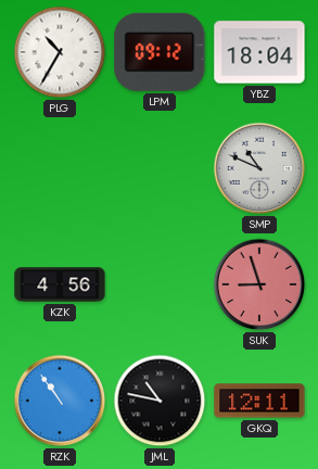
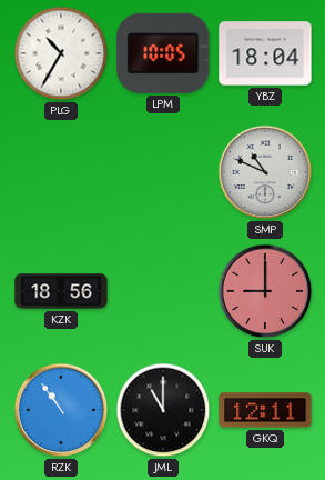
LPM: 09:12 -> 10:05
KZK: 4:56 -> 18:56
SUK: 8:57 -> 9:00
JML: 10:47 -> 11:00
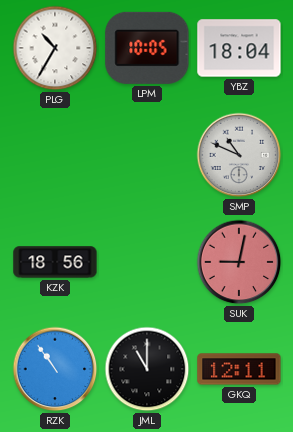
SUK: 9:00 -> 9:02
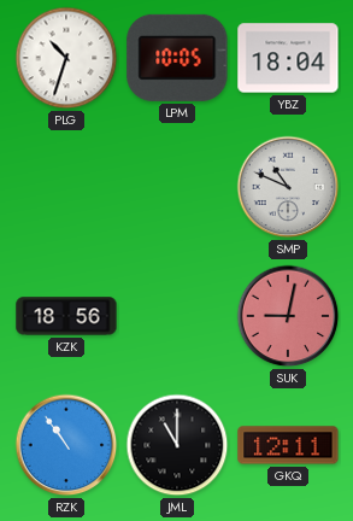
PLG: 10:35 -> 10:33
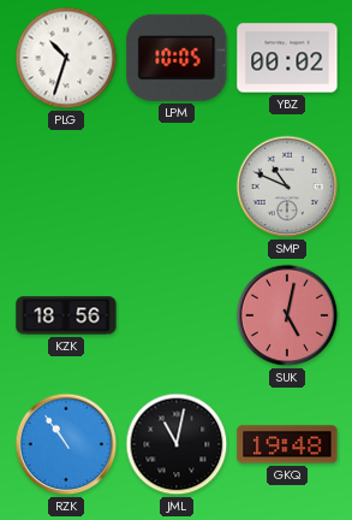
YBZ: 18:04 -> 00:02
SUK: 9:02 -> 5:02
JML: 11:00 -> 11:02
GKQ: 12:11 -> 19:48
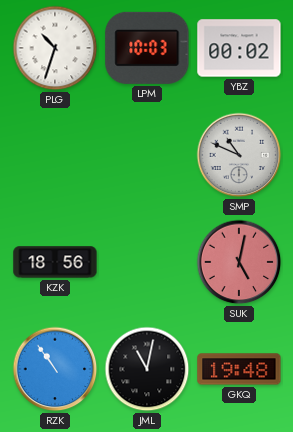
LPM: 10:05 -> 10:03
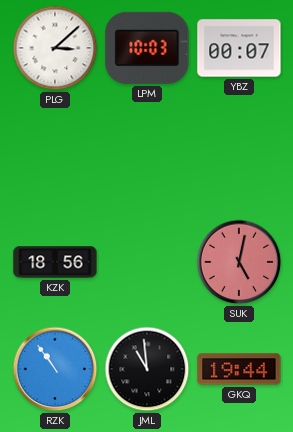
PLG: 10:33 -> 3:08
YBZ: 00:02 -> 00:07
SMP: 10:49 -> none
JML: 11:02 -> 10:59
GKQ: 19:48 -> 19:44
